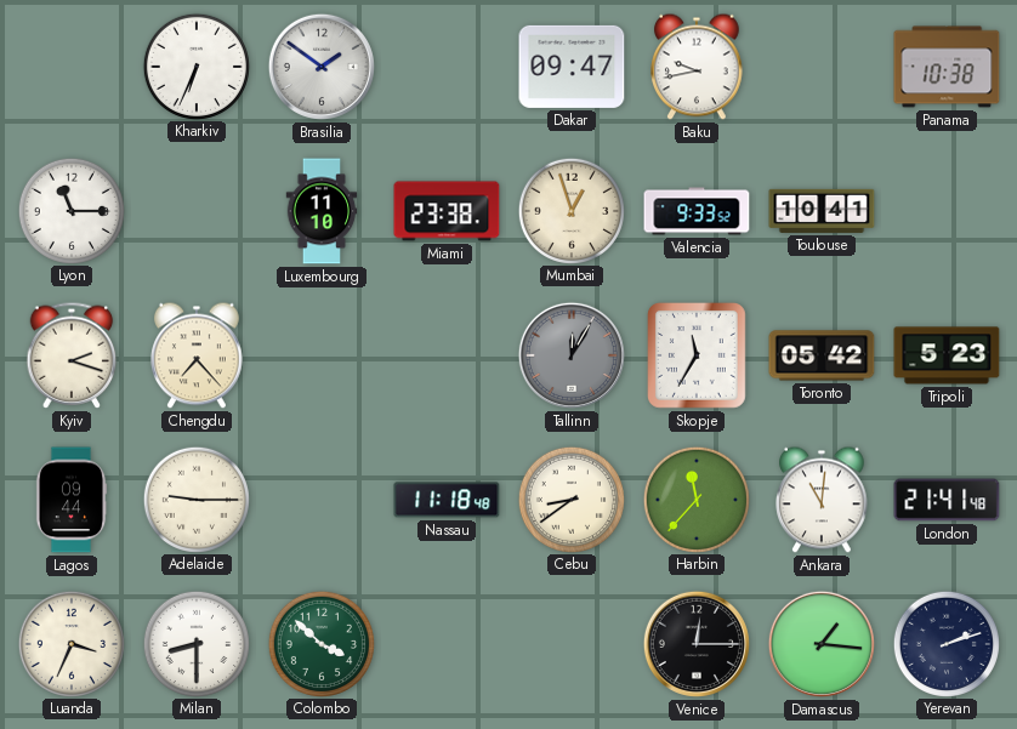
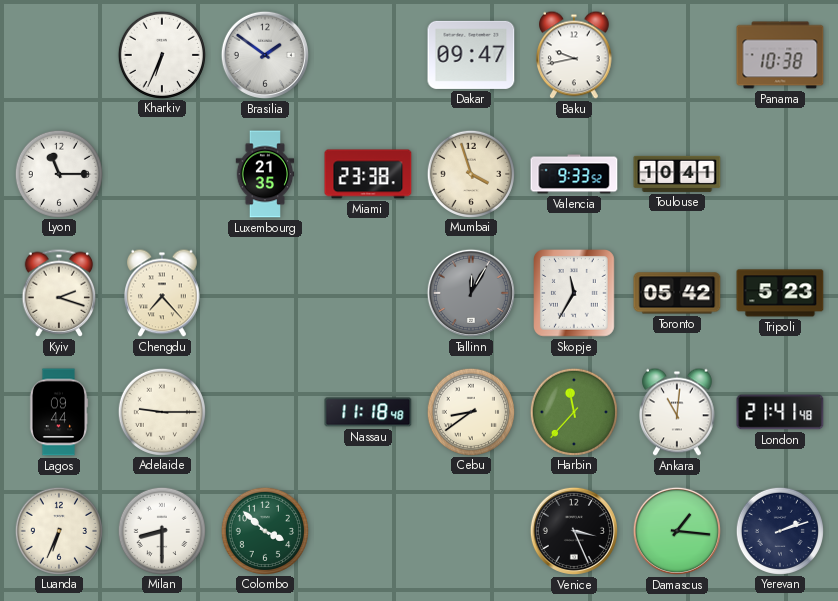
Luxembourg: 11:10 -> 21:35
Mumbai: 12:57 -> 3:57
Luanda: 3:34 -> 6:34
Venice: 12:15 -> 3:26
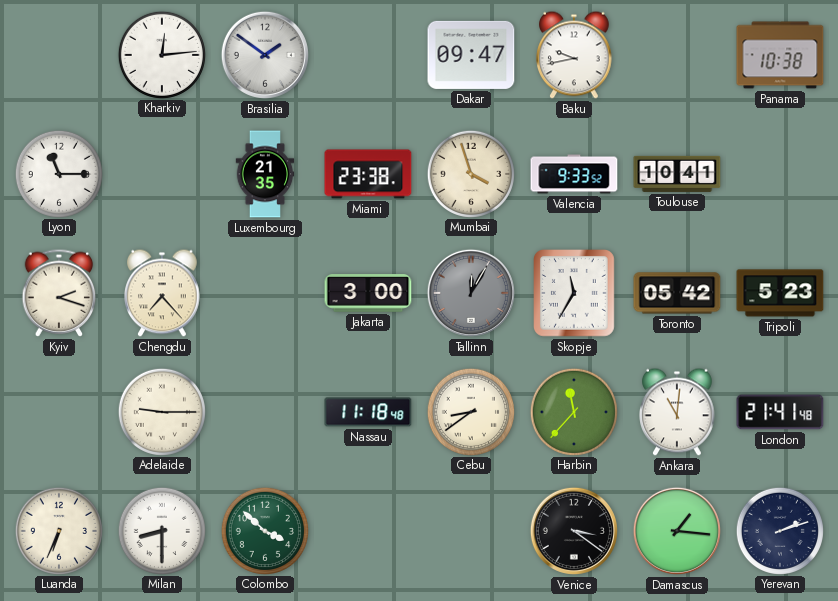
Kharkiv: 6:34 -> 12:14
Jakarta: none -> 3:00
Lagos: 09:44 -> none
Venice: 3:26 -> 3:21
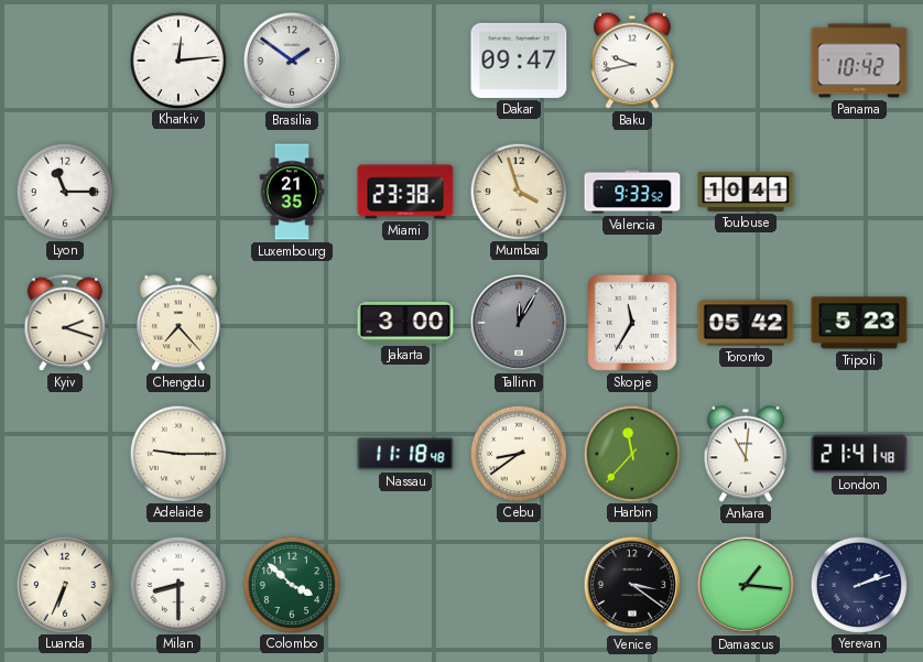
Panama: 10:38 -> 10:42
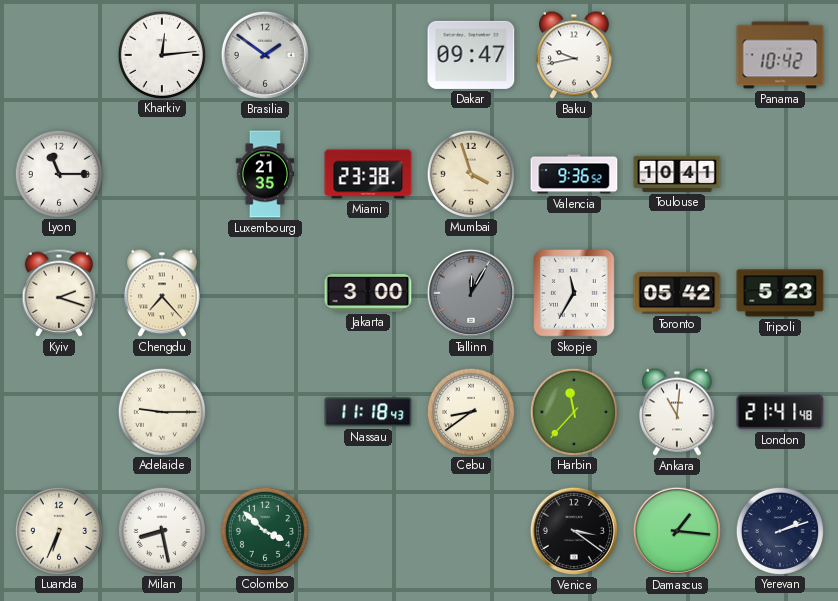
Valencia: 9:33 -> 9:36
Nassau: 11:18:48 -> 11:18:43
Milan: 8:30 -> 8:28
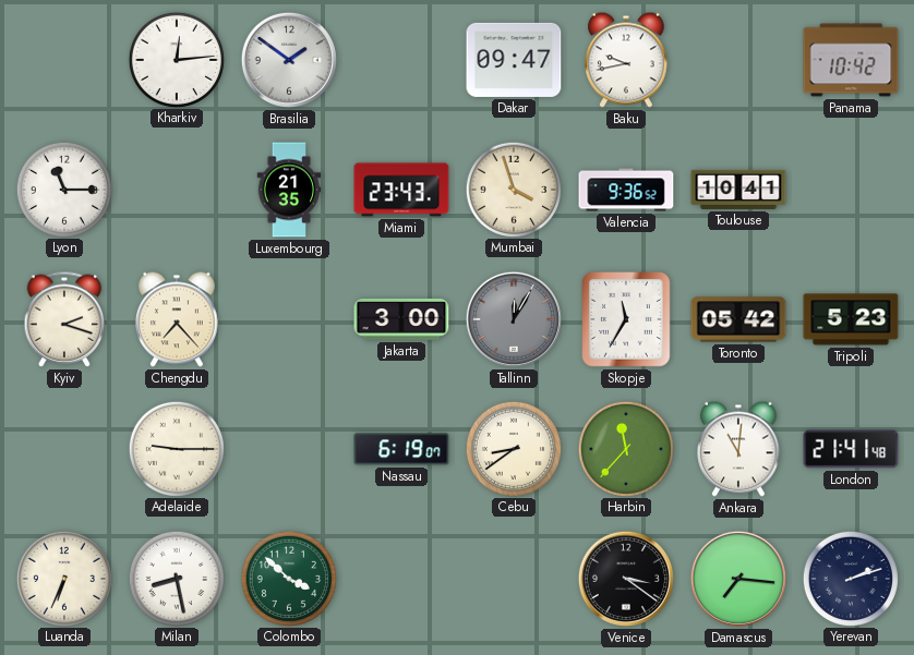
Miami: 23:38 -> 23:43
Nassau: 11:18 -> 6:19
Damascus: 1:16 -> 7:16
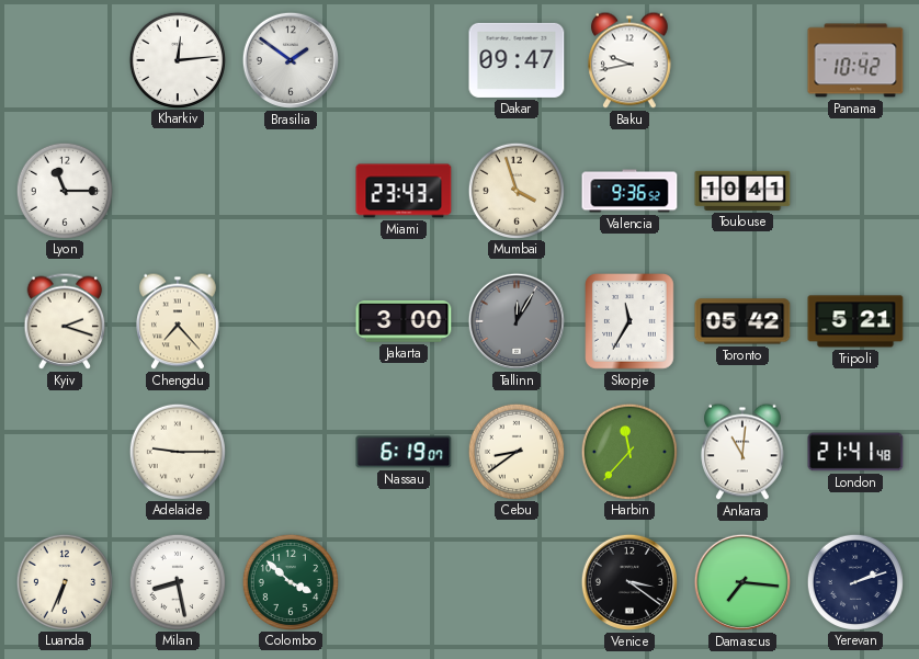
Luxembourg: 21:35 -> none
Tripoli: 5:23 -> 5:21
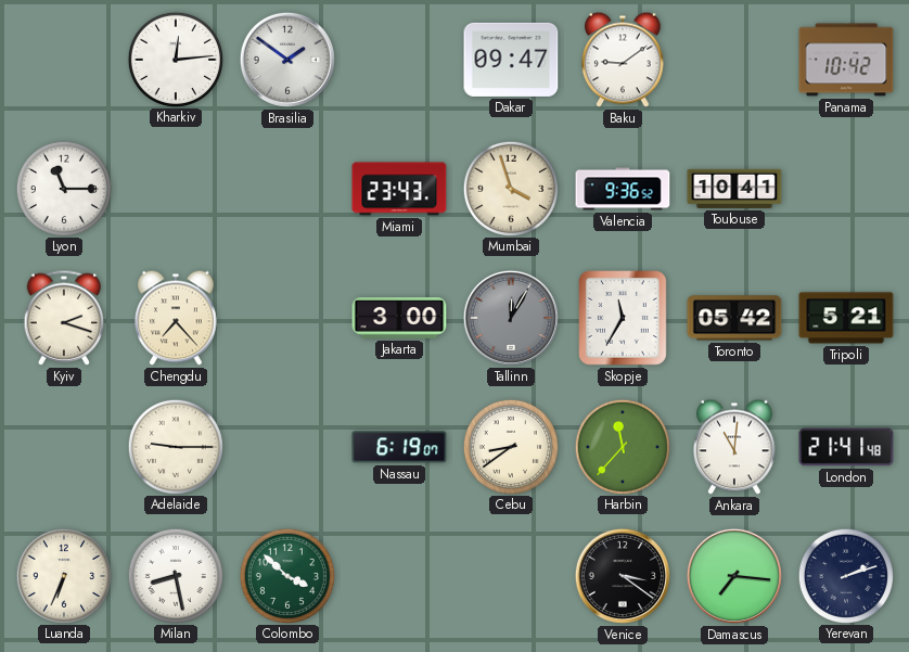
Baku: 9:43 -> 9:09
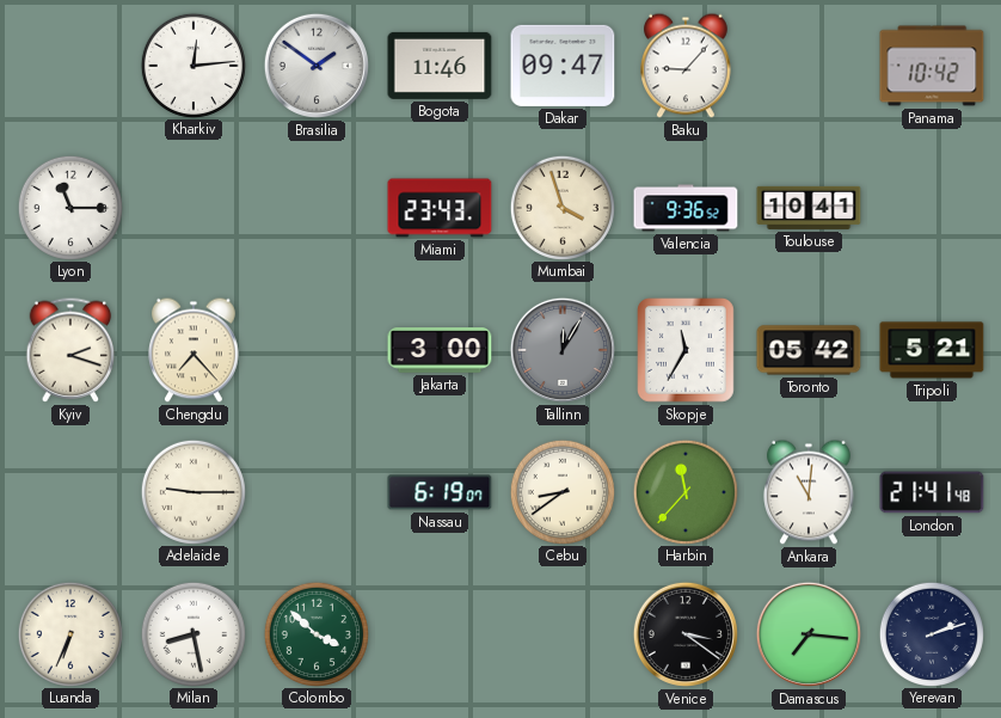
Bogota: none -> 11:46
Baku: 9:09 -> 9:07
